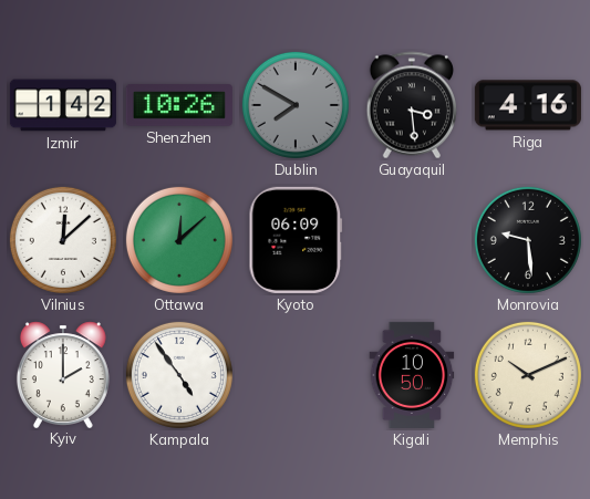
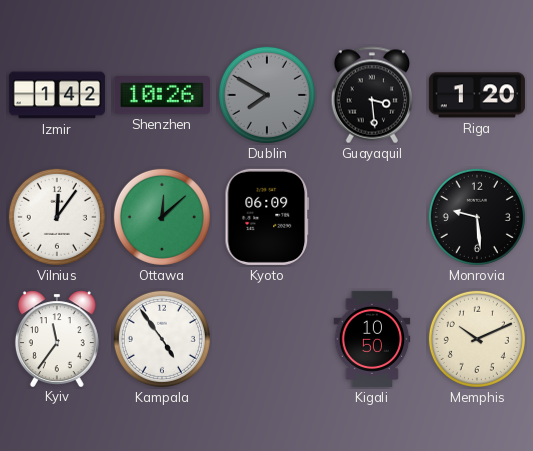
Riga: 4:16 -> 1:20
Vilnius: 12:08 -> 12:06
Kyiv: 2:00 -> 11:36
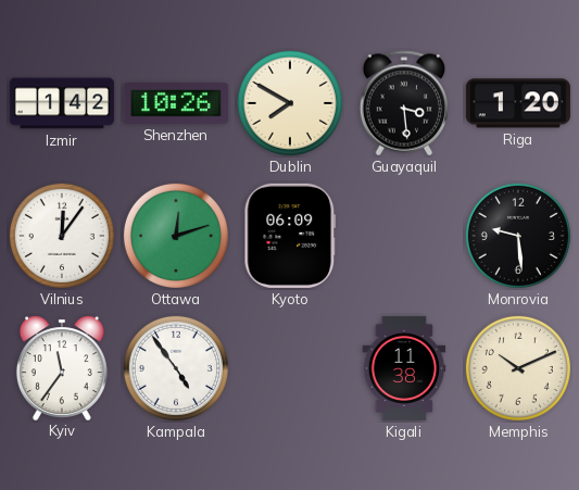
Dublin dial: grey -> cream
Ottawa: 12:08 -> 12:12
Kigali: 10:50 -> 11:38
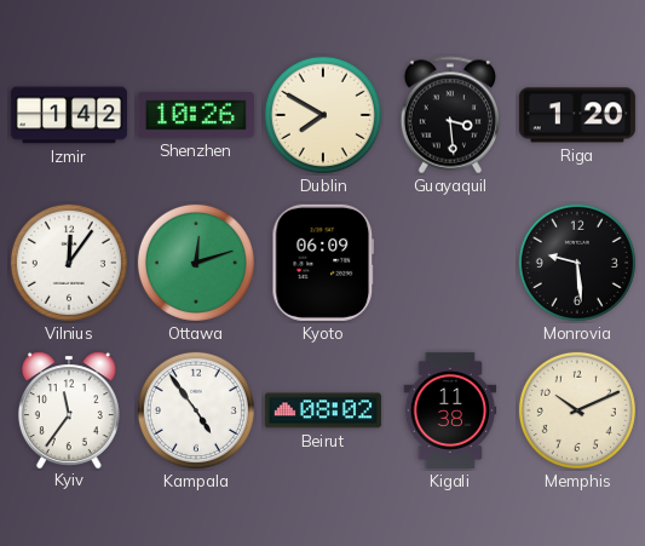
Beirut: none -> 08:02
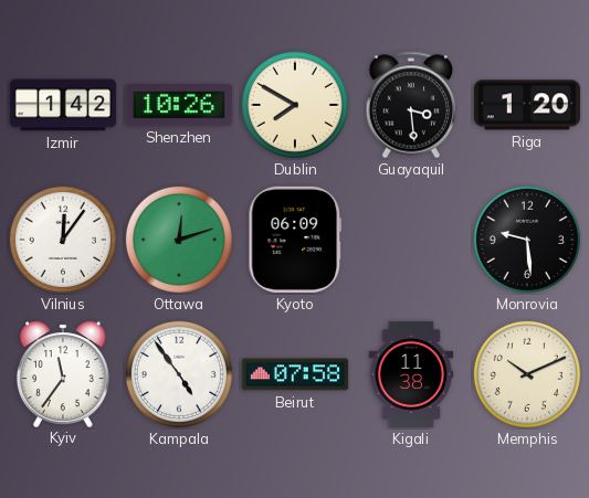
Beirut: 08:02 -> 07:58
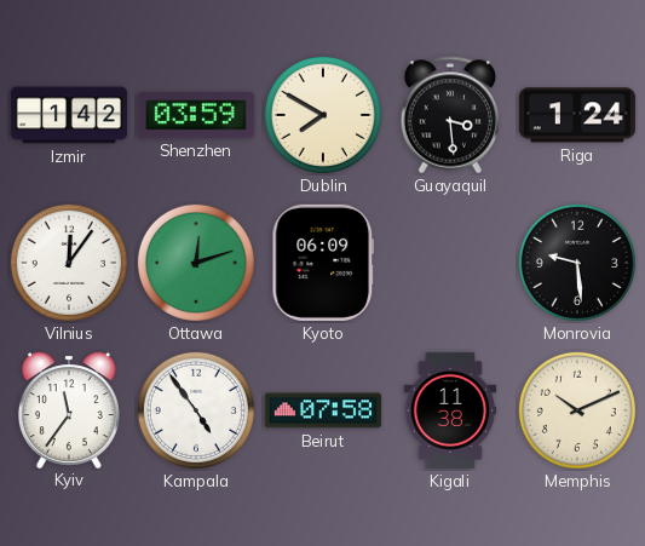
Shenzhen: 10:26 -> 03:59
Riga: 1:20 -> 1:24
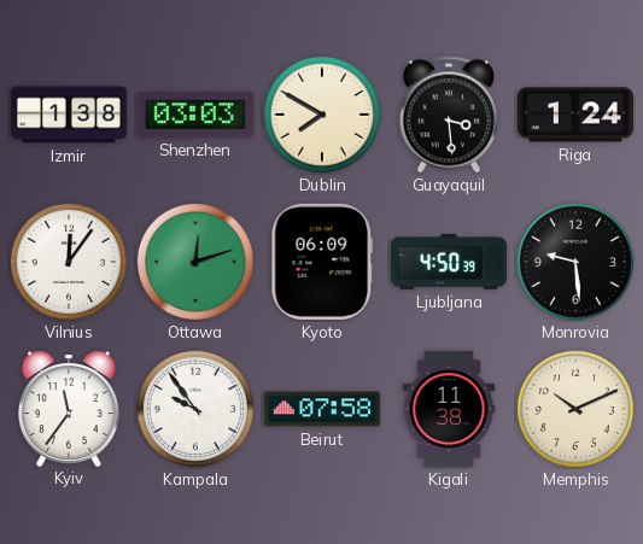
Izmir: 1:42 -> 1:38
Shenzhen: 03:59 -> 03:03
Ljubljana: none -> 4:50
Kampala: 4:54 -> 9:54
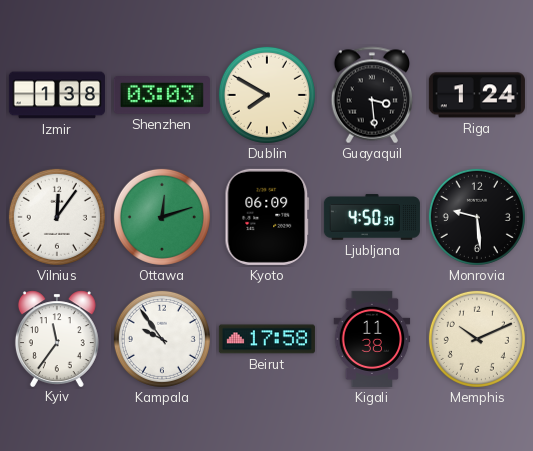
Beirut: 07:58 -> 17:58
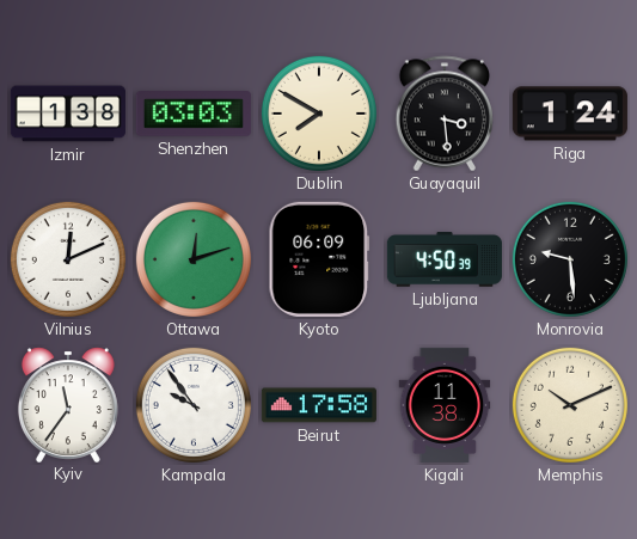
Vilnius: 12:06 -> 12:11
